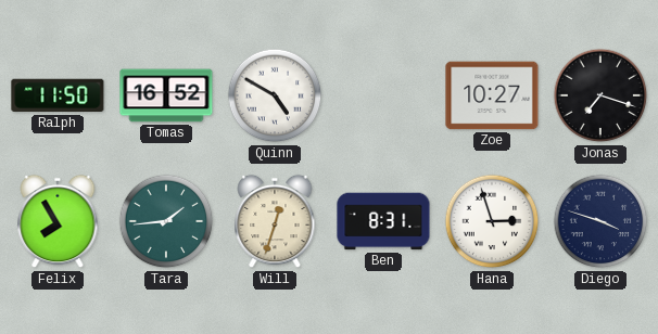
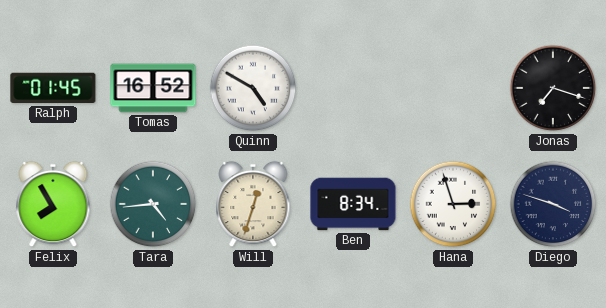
Ralph: 11:50 -> 01:45
Zoe: 10:27 -> none
Tara: 1:44 -> 4:44
Ben: 8:31 -> 8:34
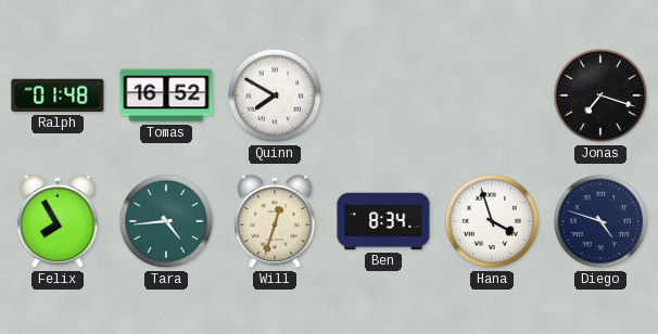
Ralph: 01:45 -> 01:48
Quinn: 4:50 -> 7:50
Hana: 2:57 -> 3:57
Diego: 3:48 -> 4:48
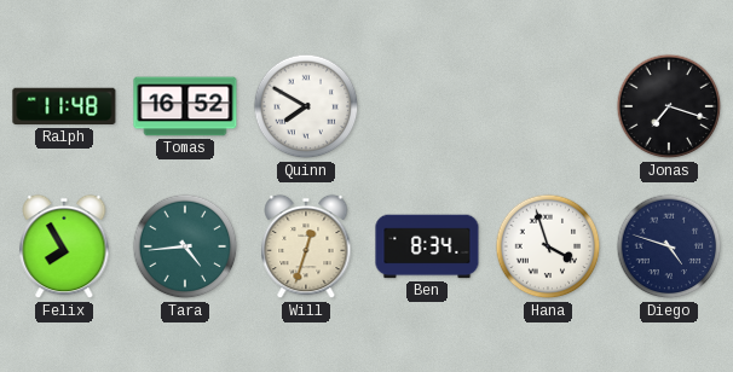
Ralph: 01:48 -> 11:48
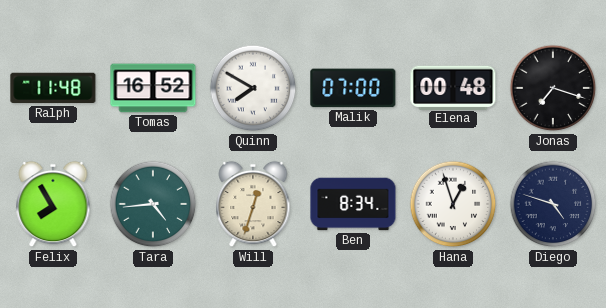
Malik: none -> 07:00
Elena: none -> 00:48
Hana: 3:57 -> 12:57
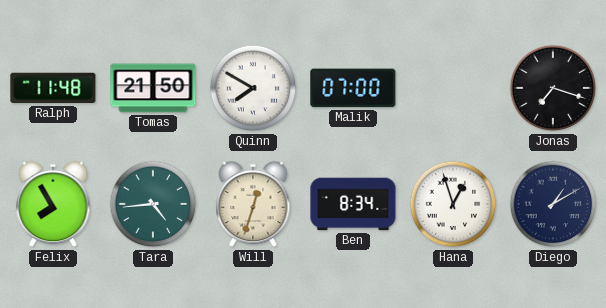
Tomas: 16:52 -> 21:50
Elena: 00:48 -> none
Diego: 4:48 -> 1:10
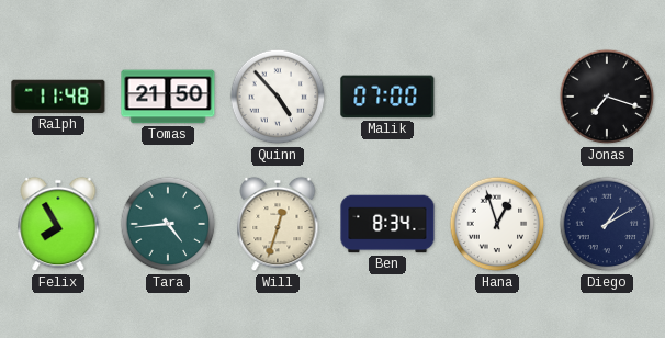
Quinn: 7:50 -> 4:53
